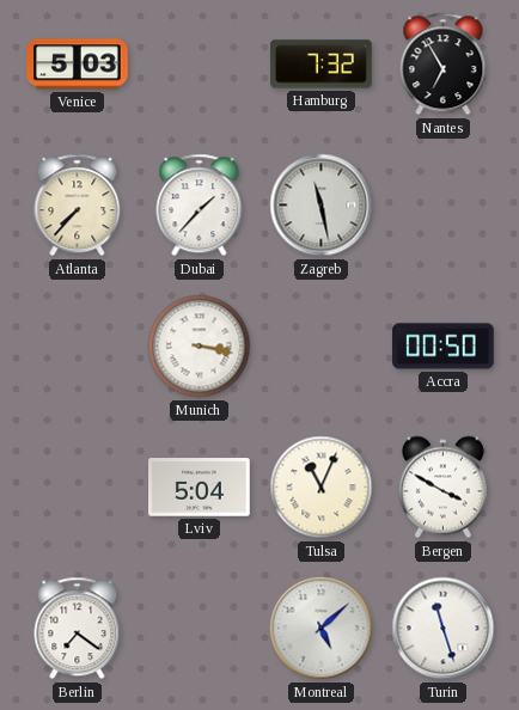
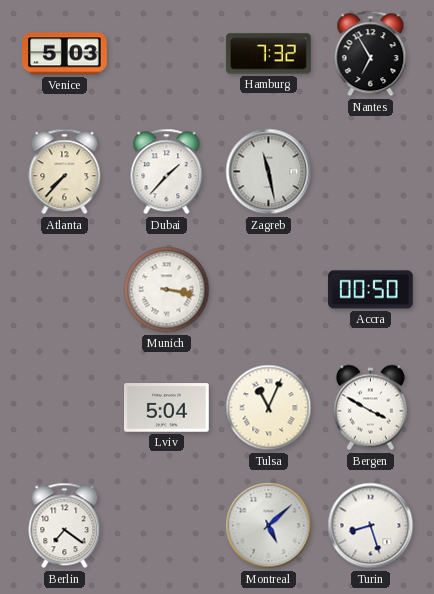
Turin: 11:27 -> 8:27
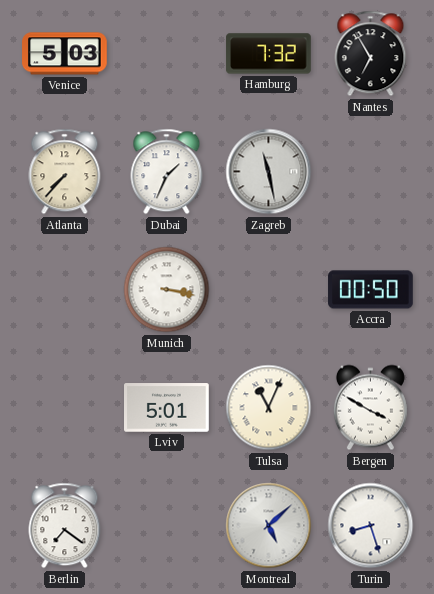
Dubai: 1:37 -> 1:34
Lviv: 5:04 -> 5:01
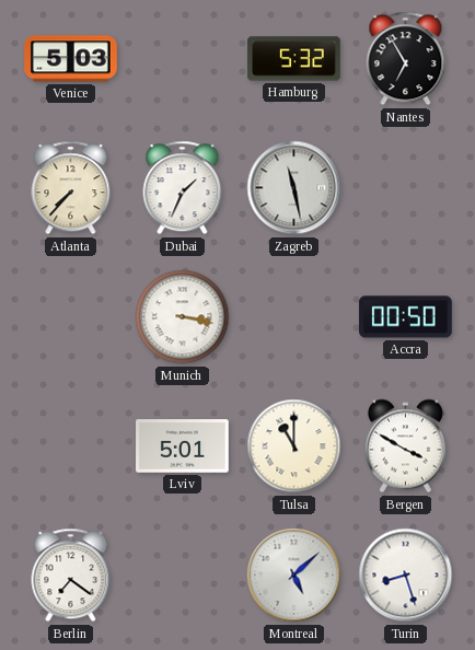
Hamburg: 7:32 -> 5:32
Tulsa: 11:04 -> 11:00
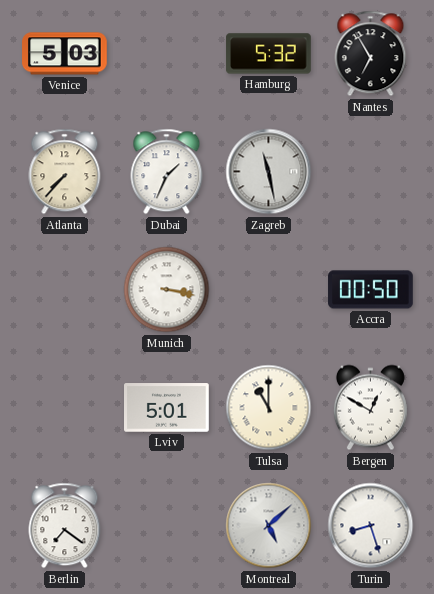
Bergen: 3:50 -> 12:50
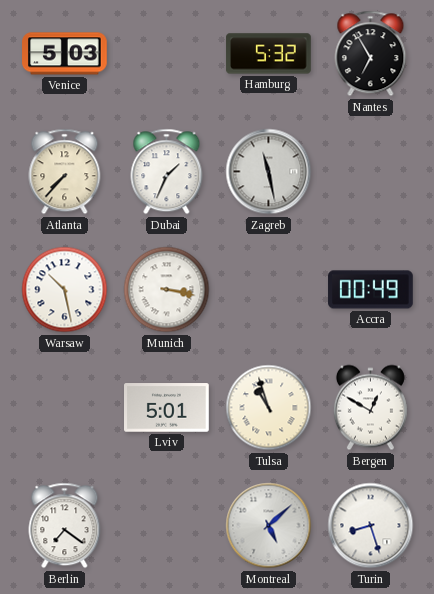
Warsaw: none -> 10:28
Accra: 00:50 -> 00:49
Tulsa: 11:00 -> 10:57
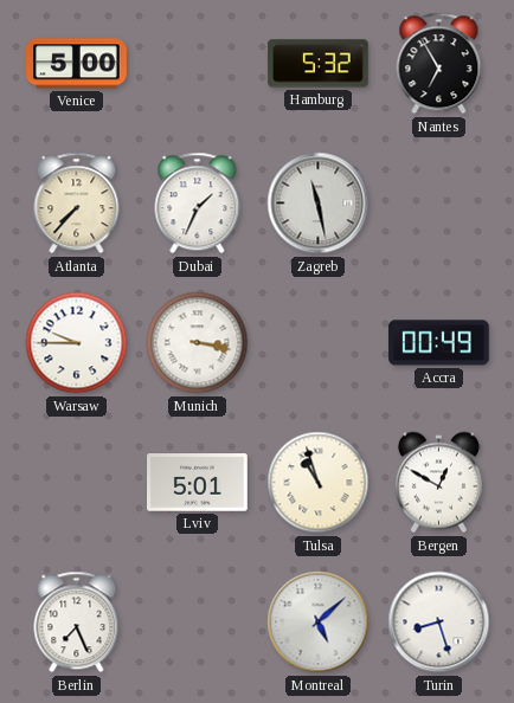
Venice: 5:03 -> 5:00
Warsaw: 10:28 -> 9:45
Berlin: 7:21 -> 7:26
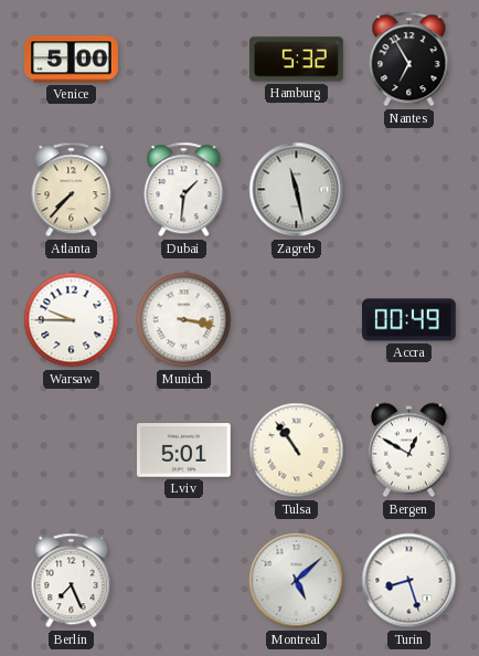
Dubai: 1:34 -> 1:31
Tulsa: 10:57 -> 10:54
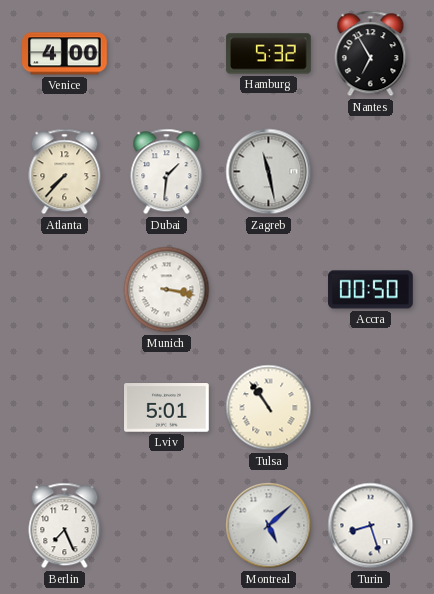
Venice: 5:00 -> 4:00
Warsaw: 9:45 -> none
Accra: 00:49 -> 00:50
Bergen: 12:50 -> none
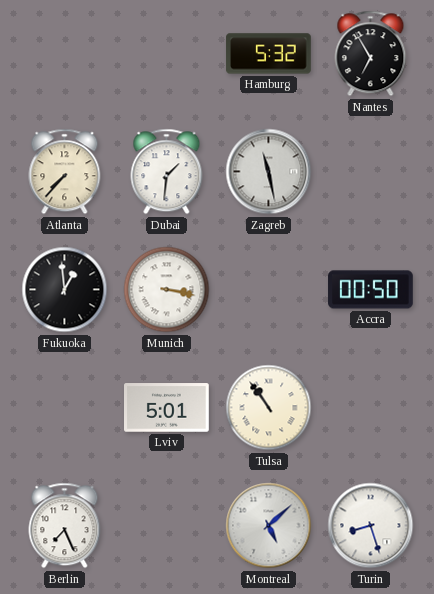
Venice: 4:00 -> none
Fukuoka: none -> 12:59
